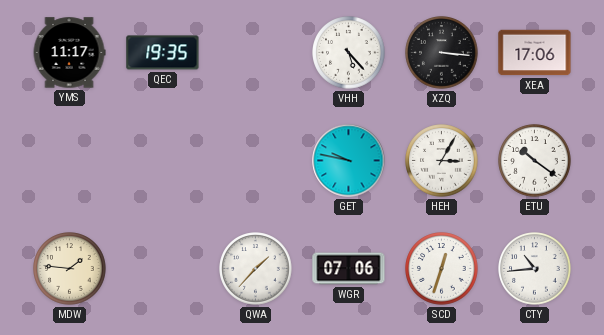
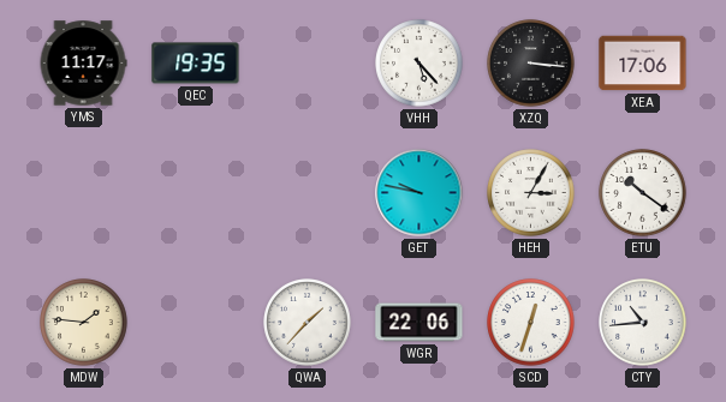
WGR: 07:06 -> 22:06
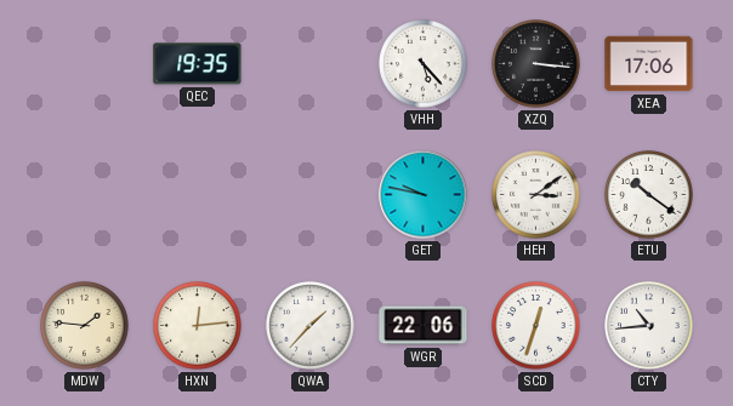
YMS: 11:17 -> none
HEH: 3:05 -> 3:09
HXN: none -> 12:14
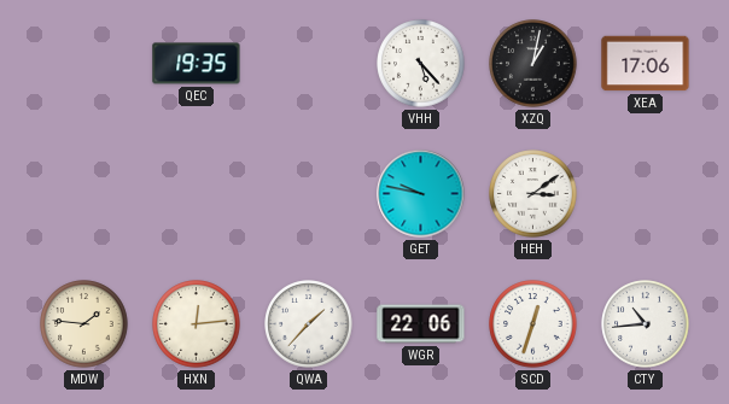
XZQ: 3:16 -> 1:02
ETU: 10:21 -> none
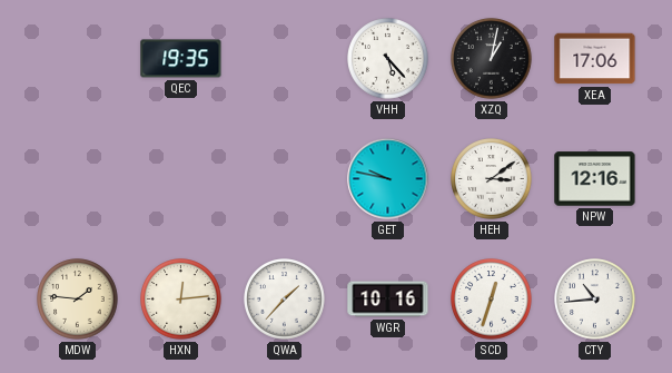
NPW: none -> 12:16
WGR: 22:06 -> 10:16
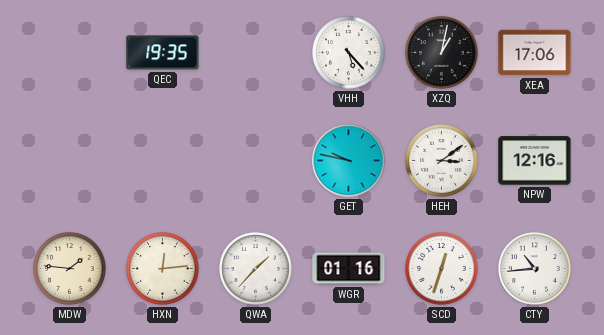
WGR: 10:16 -> 01:16
